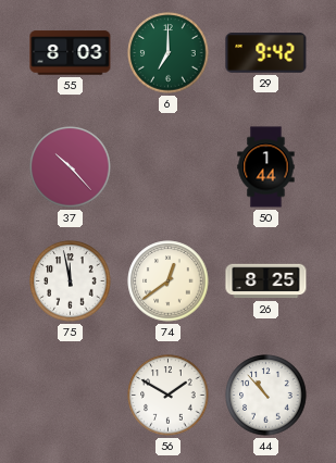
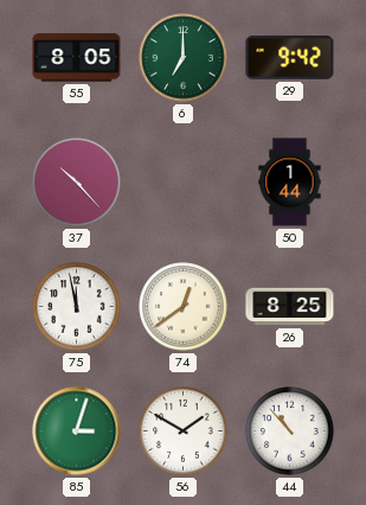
55: 8:03 -> 8:05
85: none -> 3:03
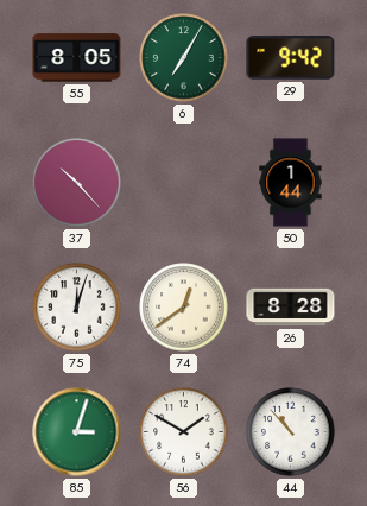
6: 7:00 -> 7:05
75: 11:58 -> 12:03
26: 8:25 -> 8:28
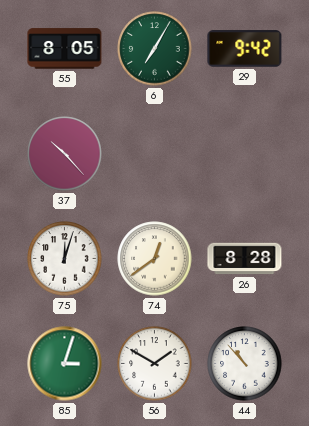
50: 1:44 -> none
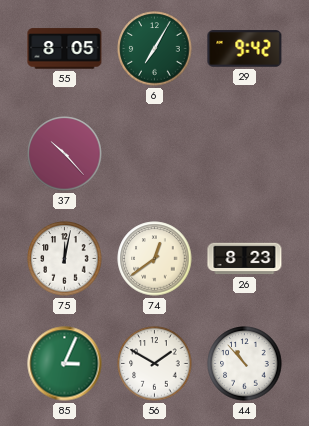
75: 12:03 -> 12:02
26: 8:28 -> 8:23
85: 3:03 -> 3:04
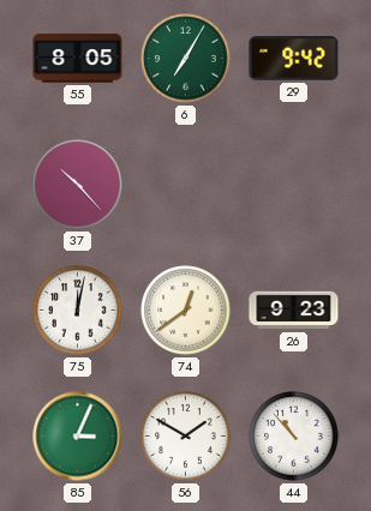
26: 8:23 -> 9:23
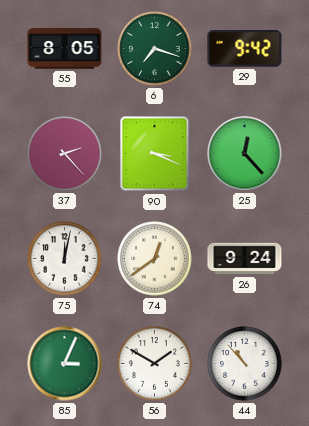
6: 7:05 -> 7:18
37: 10:23 -> 2:23
90: none -> 3:19
25: none -> 12:23
26: 9:23 -> 9:24
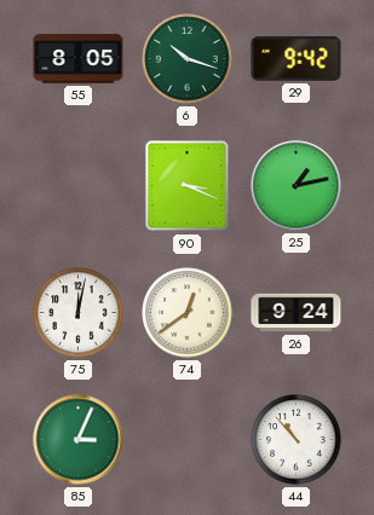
6: 7:18 -> 10:18
37: 2:23 -> none
25: 12:23 -> 1:13
56: 1:50 -> none
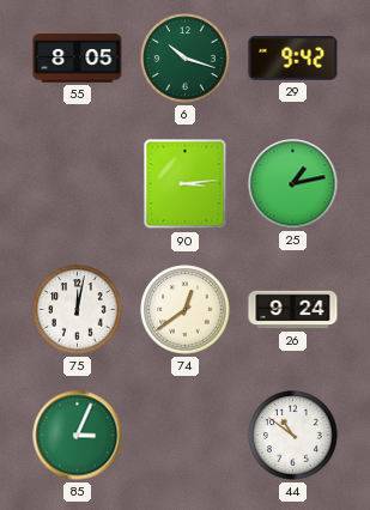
90: 3:19 -> 3:14
44: 10:53 -> 10:51
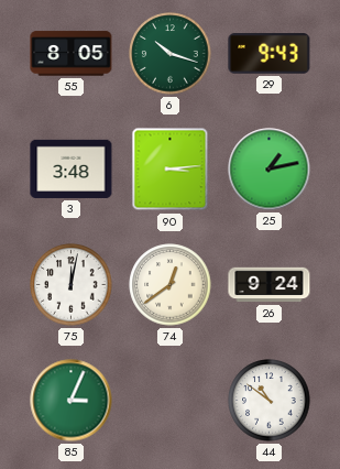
29: 9:42 -> 9:43
3: none -> 3:48
